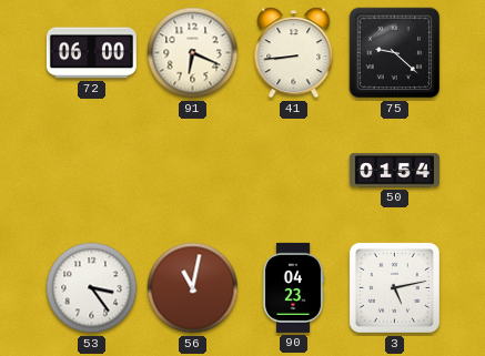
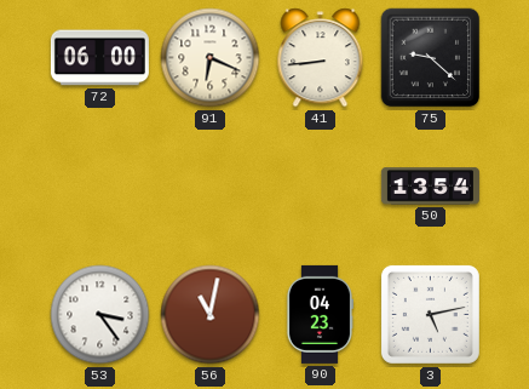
50: 01:54 -> 13:54
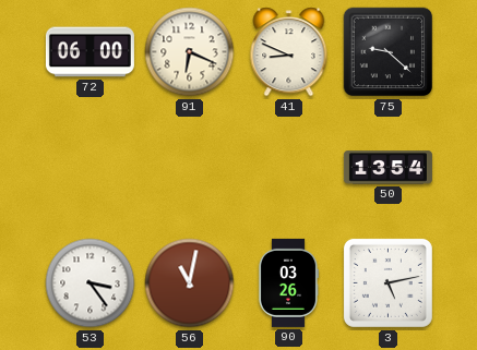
41: 8:44 -> 8:49
90: 04:23 -> 03:26
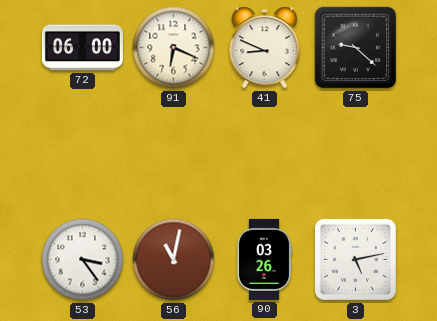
50: 13:54 -> none
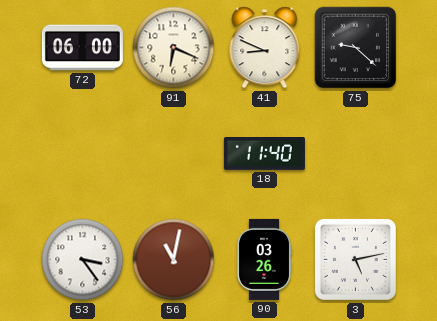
18: none -> 11:40
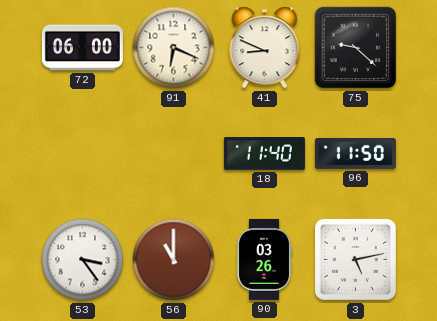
96: none -> 11:50
56: 11:02 -> 11:00
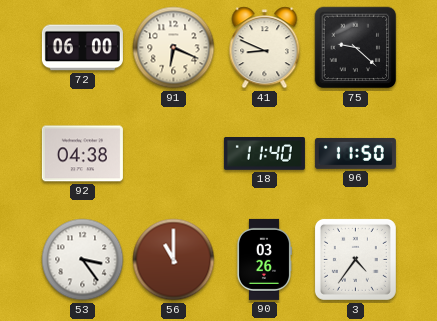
92: none -> 04:38
3: 5:13 -> 4:36
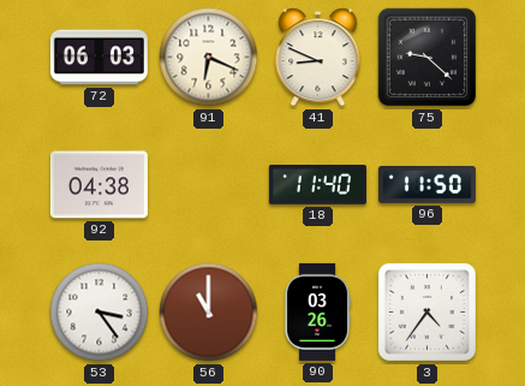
72: 06:00 -> 06:03
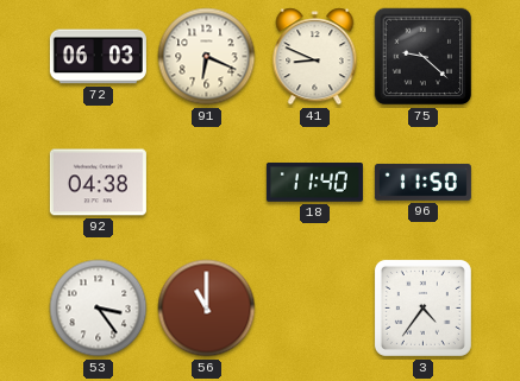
90: 03:26 -> none
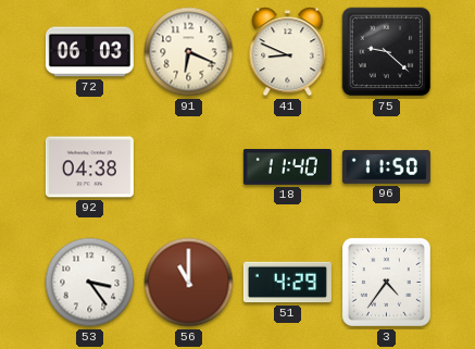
51: none -> 4:29
